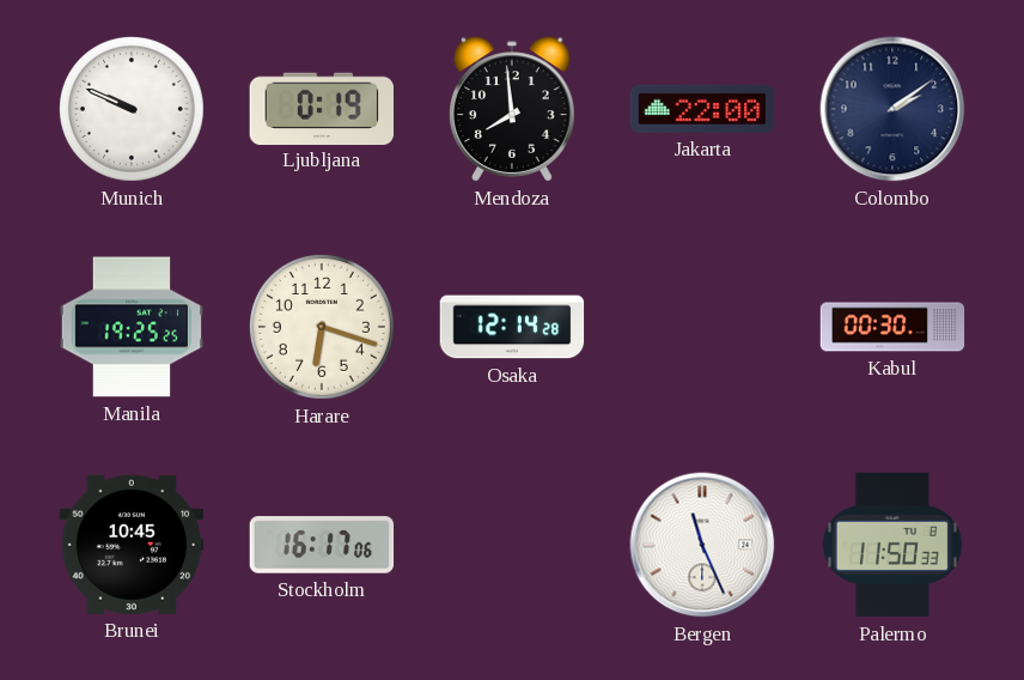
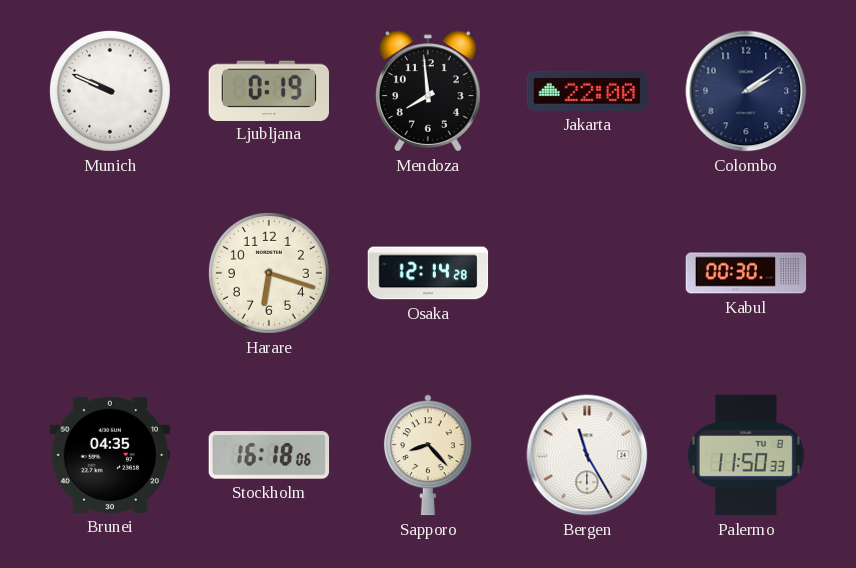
Manila: 19:25 -> none
Brunei: 10:45 -> 04:35
Stockholm: 16:17 -> 16:18
Sapporo: none -> 8:23
Bergen: 11:26 -> 11:25
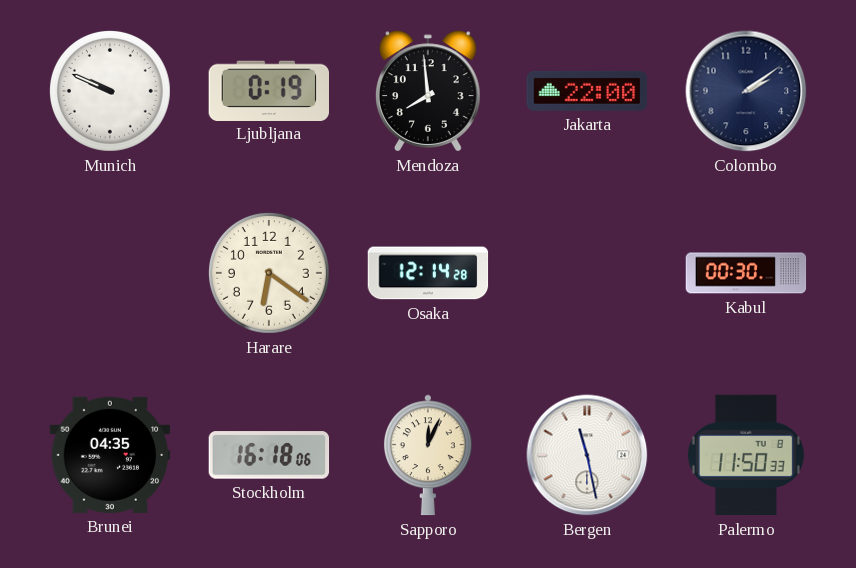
Harare: 6:18 -> 6:21
Sapporo: 8:23 -> 12:04
Bergen: 11:25 -> 11:28
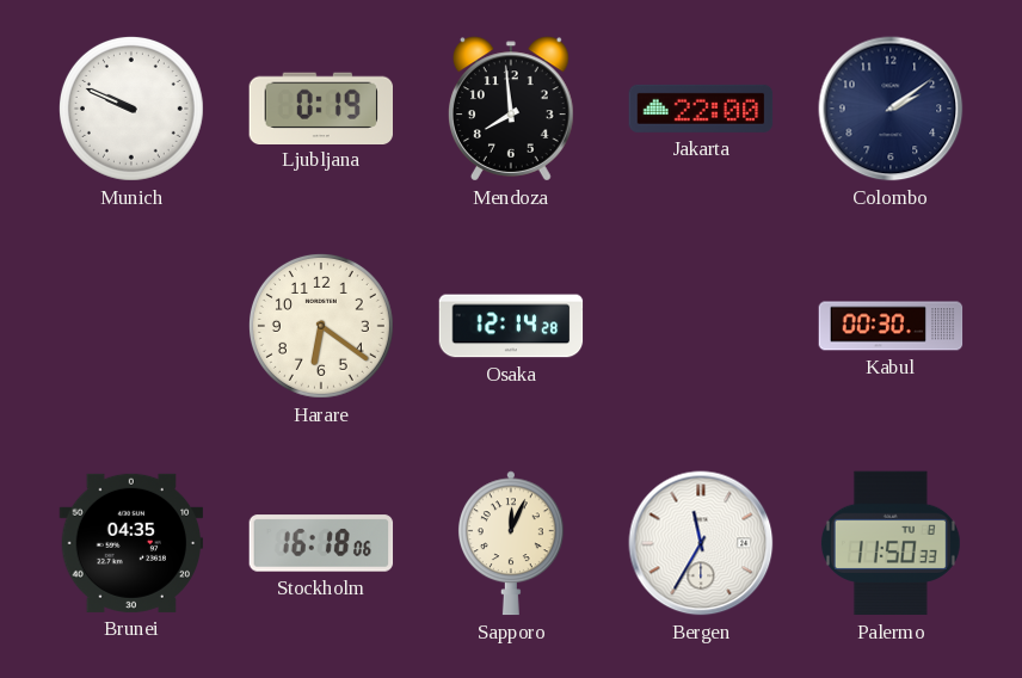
Bergen: 11:28 -> 11:35
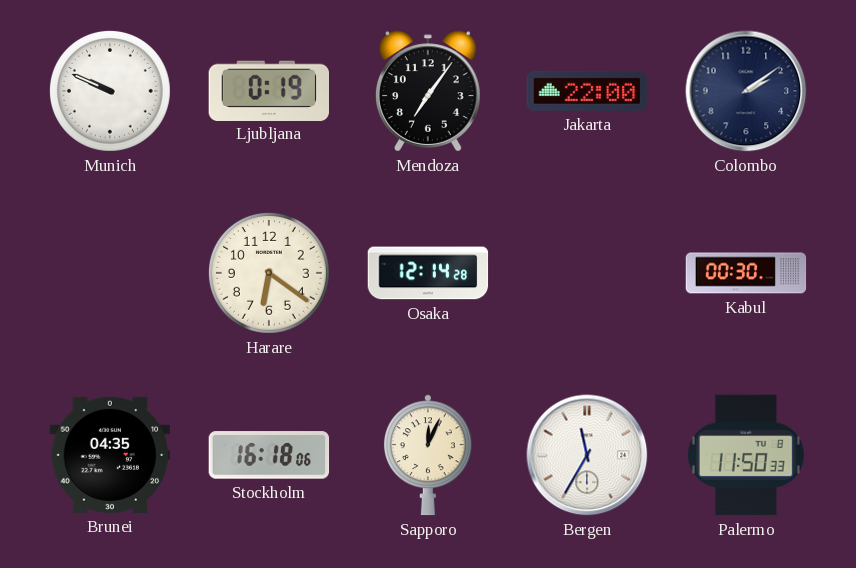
Mendoza: 7:59 -> 7:06
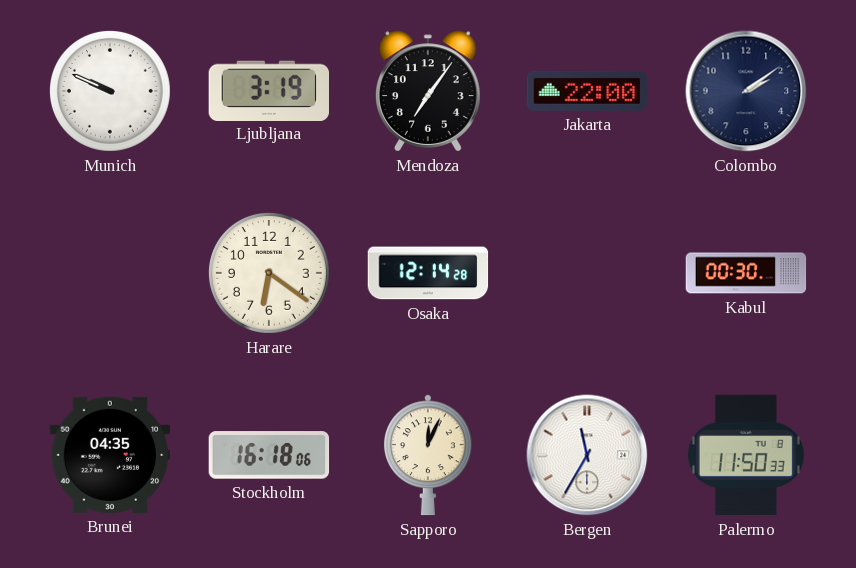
Ljubljana: 0:19 -> 3:19
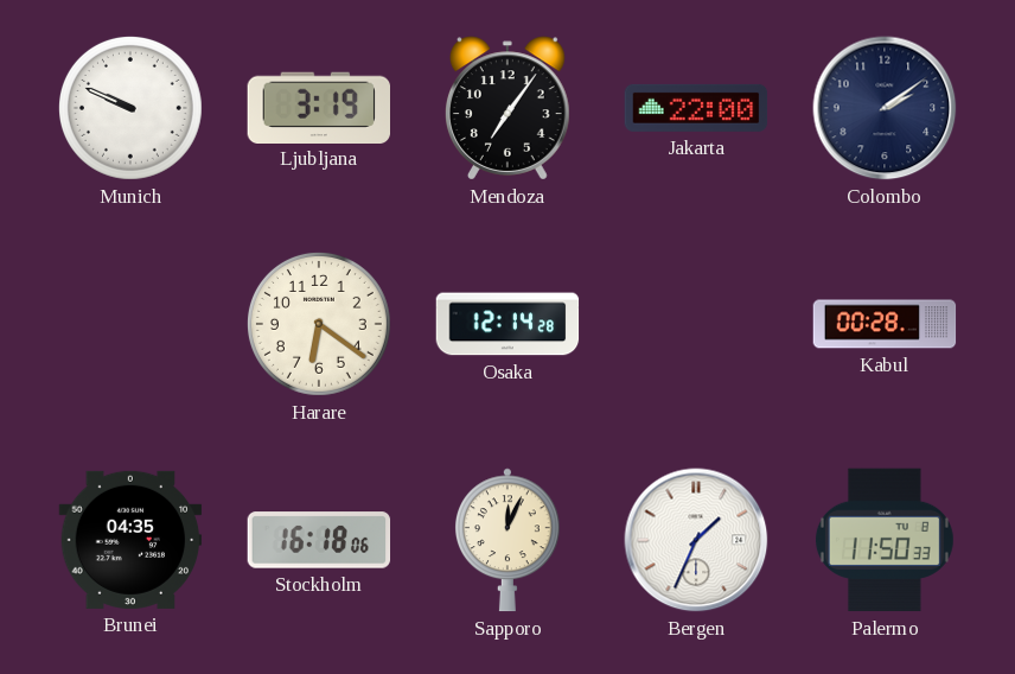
Kabul: 00:30 -> 00:28
Bergen: 11:35 -> 1:34
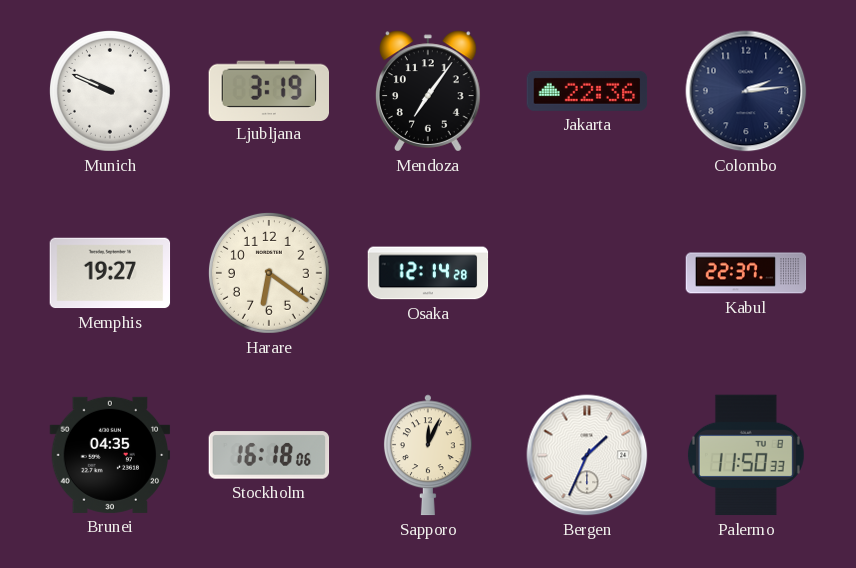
Jakarta: 22:00 -> 22:36
Colombo: 2:09 -> 2:14
Memphis: none -> 19:27
Kabul: 00:28 -> 22:37
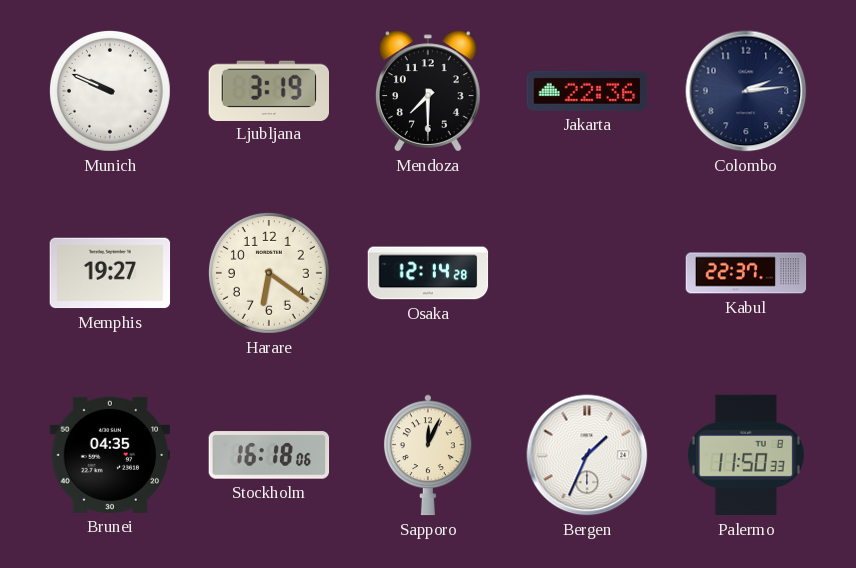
Mendoza: 7:06 -> 7:30
